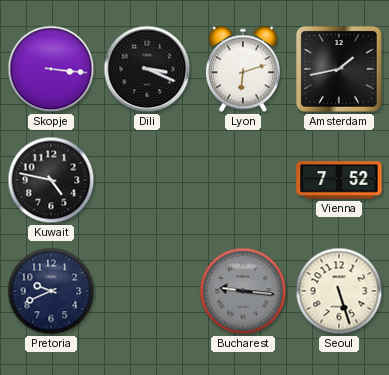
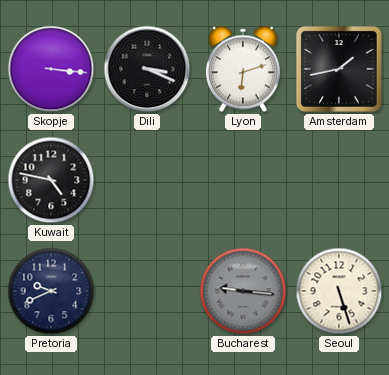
Vienna: 7:52 -> none
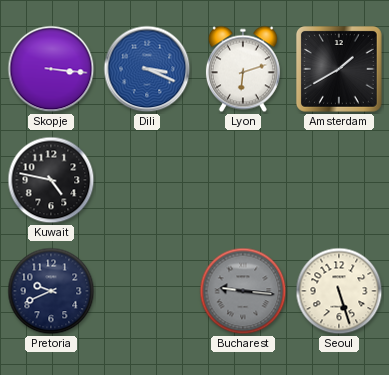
Dili dial: black -> blue
Amsterdam: 1:43 -> 1:40
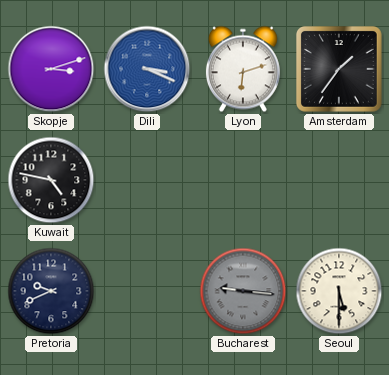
Skopje: 3:16 -> 3:12
Amsterdam: 1:40 -> 1:36
Seoul: 5:27 -> 5:30
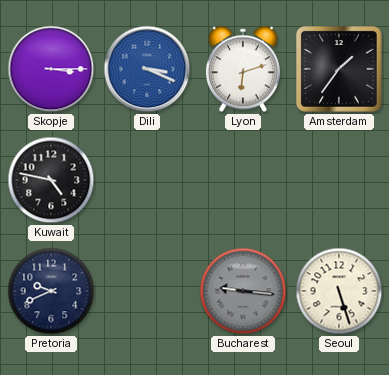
Skopje: 3:12 -> 3:15
Seoul: 5:30 -> 5:27
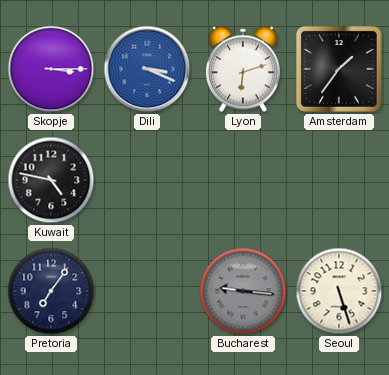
Pretoria: 9:41 -> 7:06
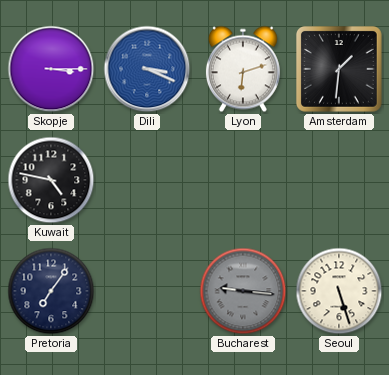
Amsterdam: 1:36 -> 1:31
